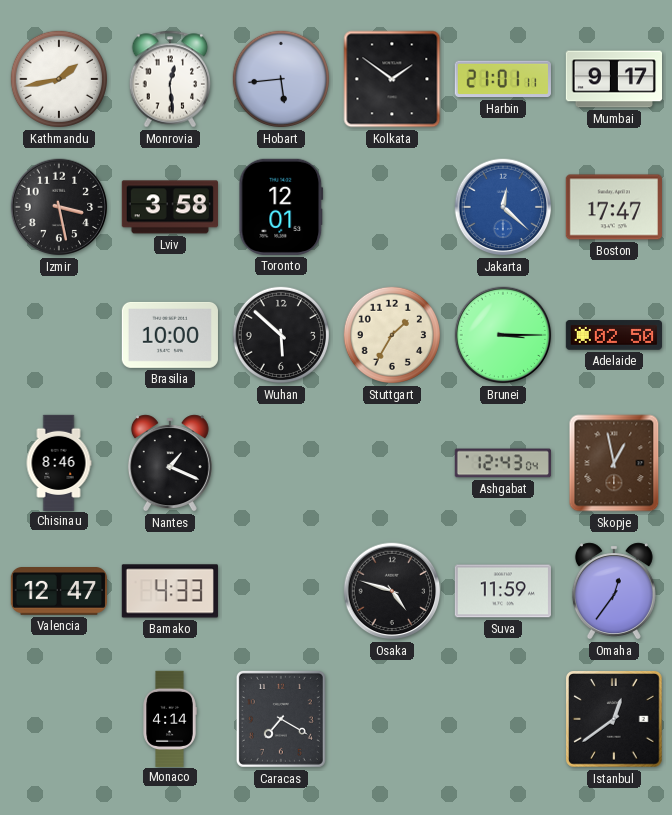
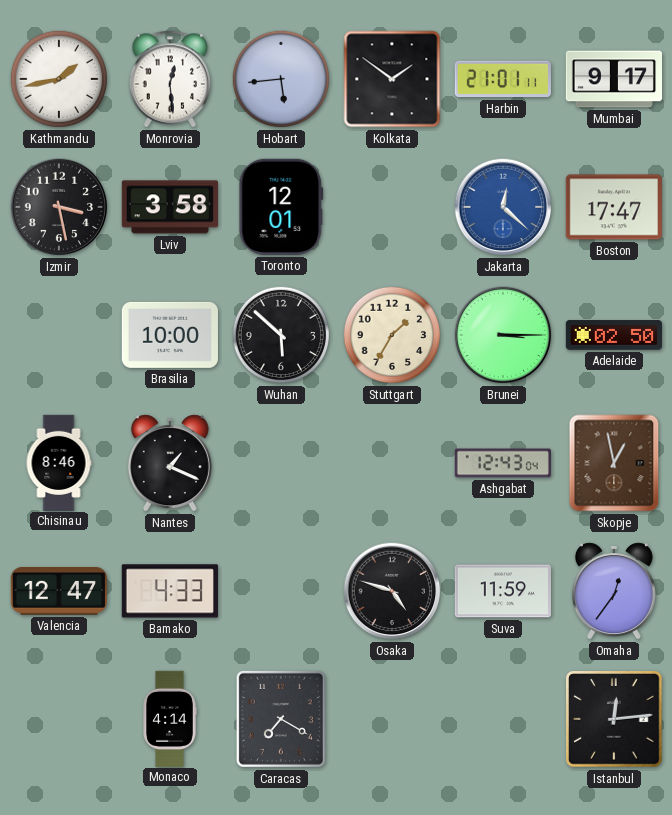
Istanbul: 12:39 -> 12:14
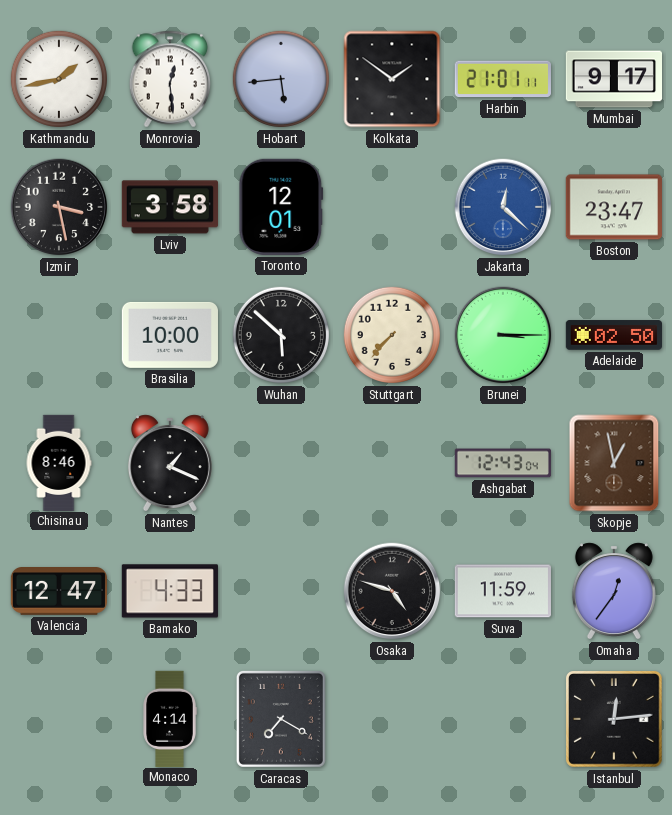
Boston: 17:47 -> 23:47
Stuttgart: 1:35 -> 7:37
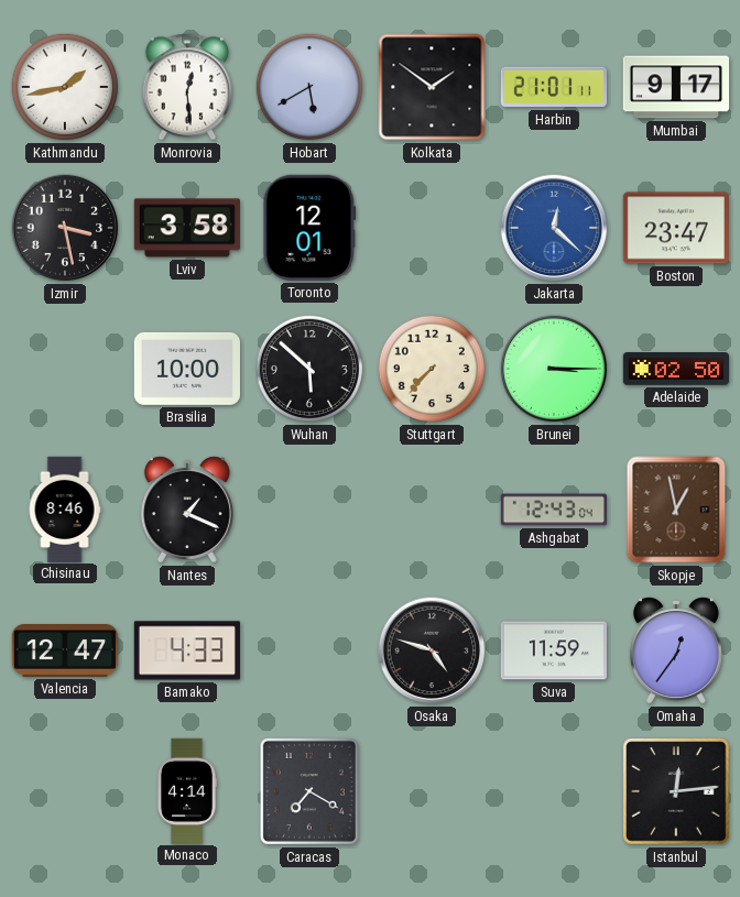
Hobart: 5:44 -> 5:40
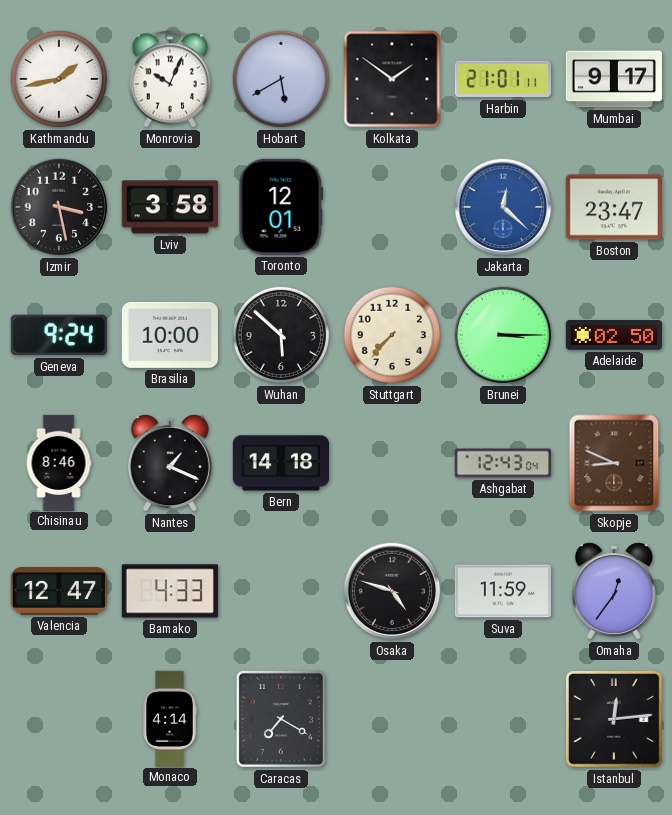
Monrovia: 12:29 -> 10:04
Geneva: none -> 9:24
Bern: none -> 14:18
Skopje: 12:58 -> 8:49
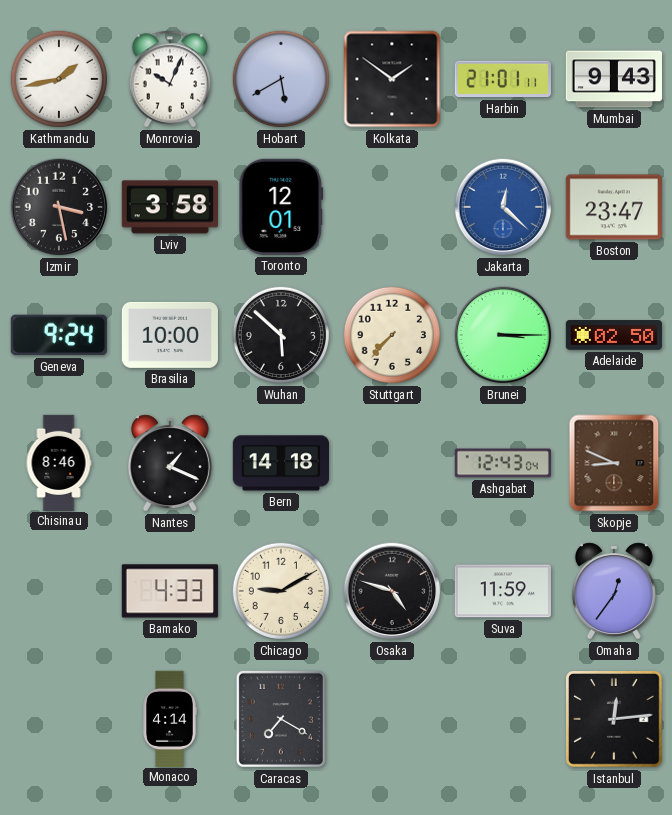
Mumbai: 9:17 -> 9:43
Valencia: 12:47 -> none
Chicago: none -> 9:10
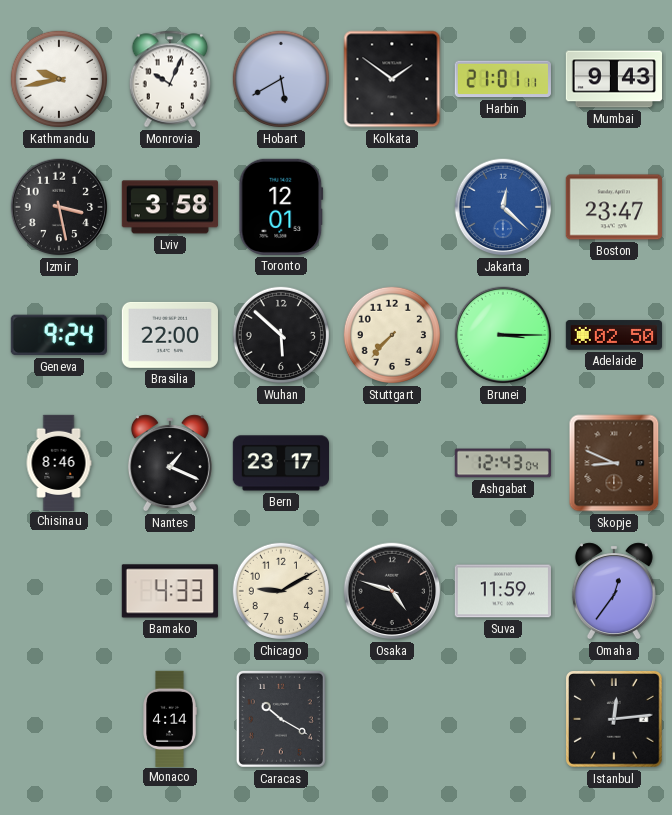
Kathmandu: 1:43 -> 9:43
Brasilia: 10:00 -> 22:00
Bern: 14:18 -> 23:17
Caracas: 7:20 -> 10:20
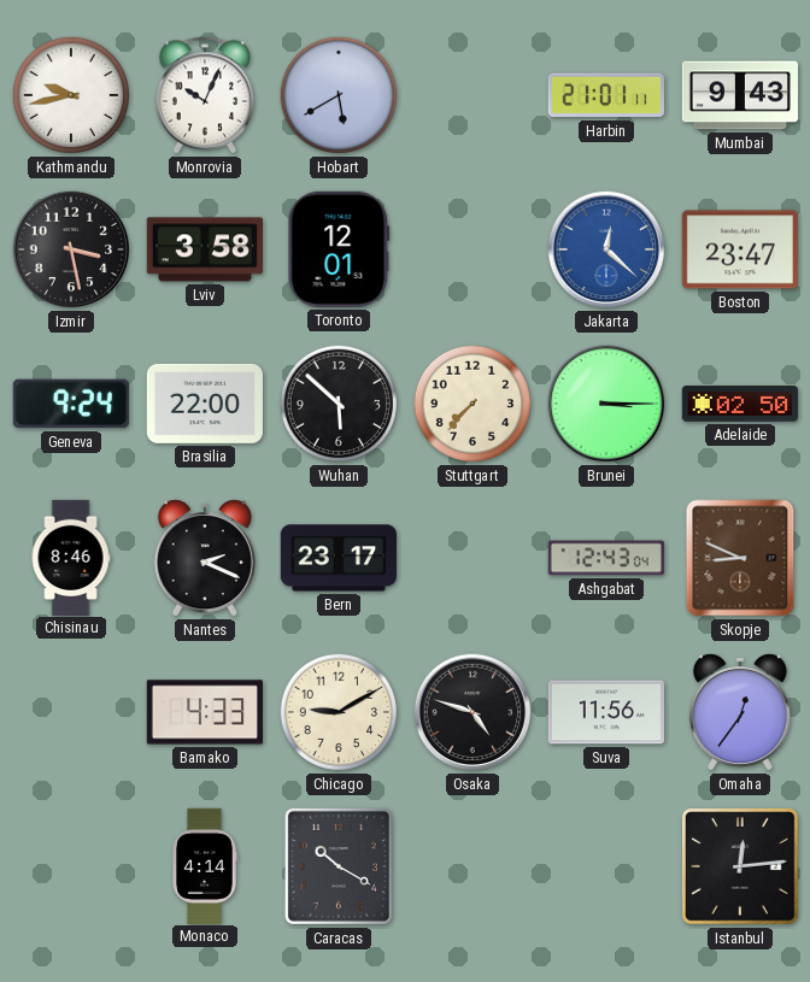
Kolkata: 1:51 -> none
Nantes: 1:19 -> 2:19
Suva: 11:59 -> 11:56
